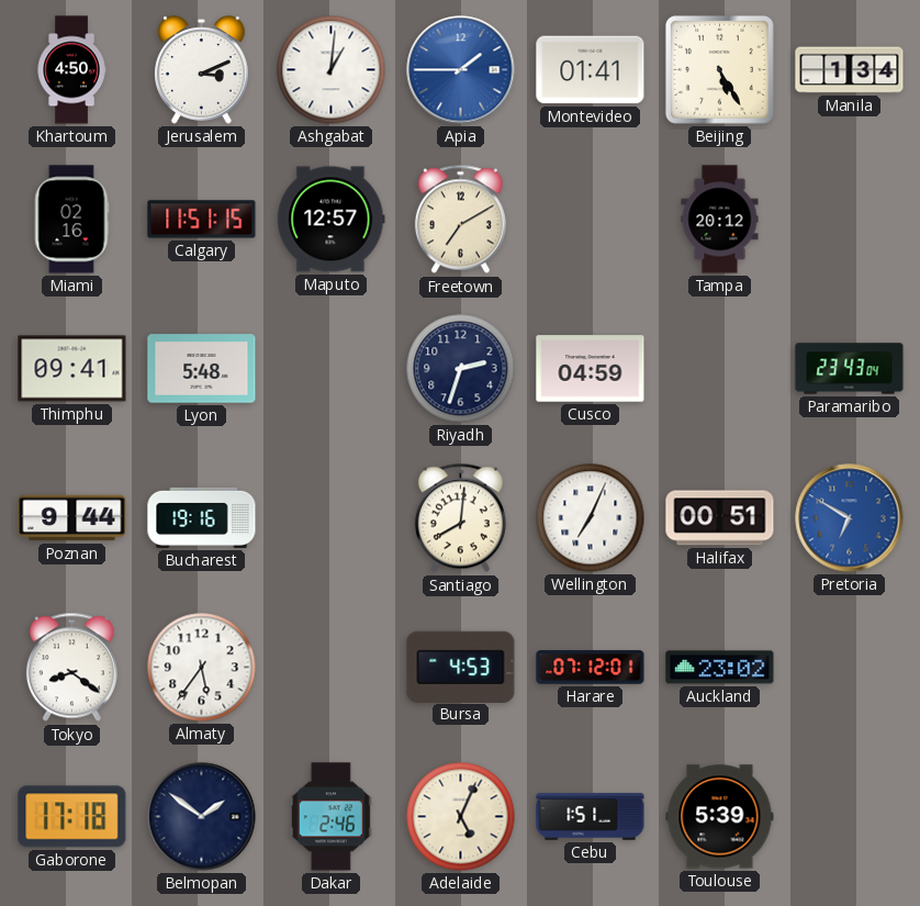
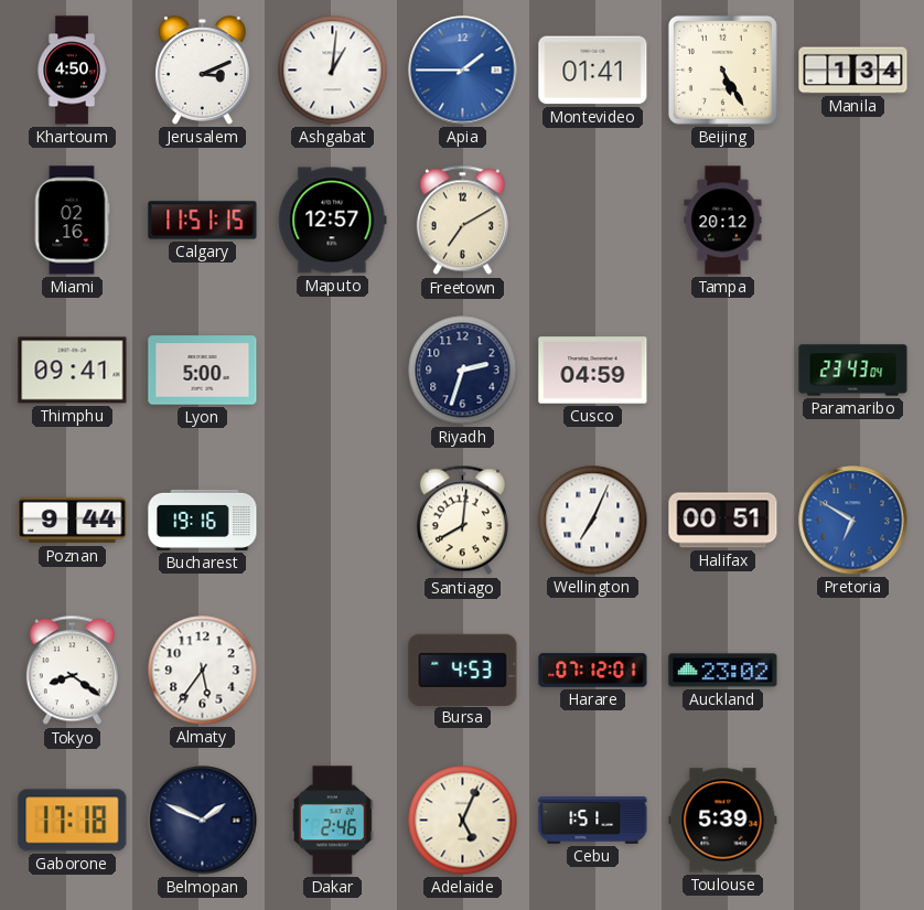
Lyon: 5:48 -> 5:00
Belmopan: 1:51 -> 1:49
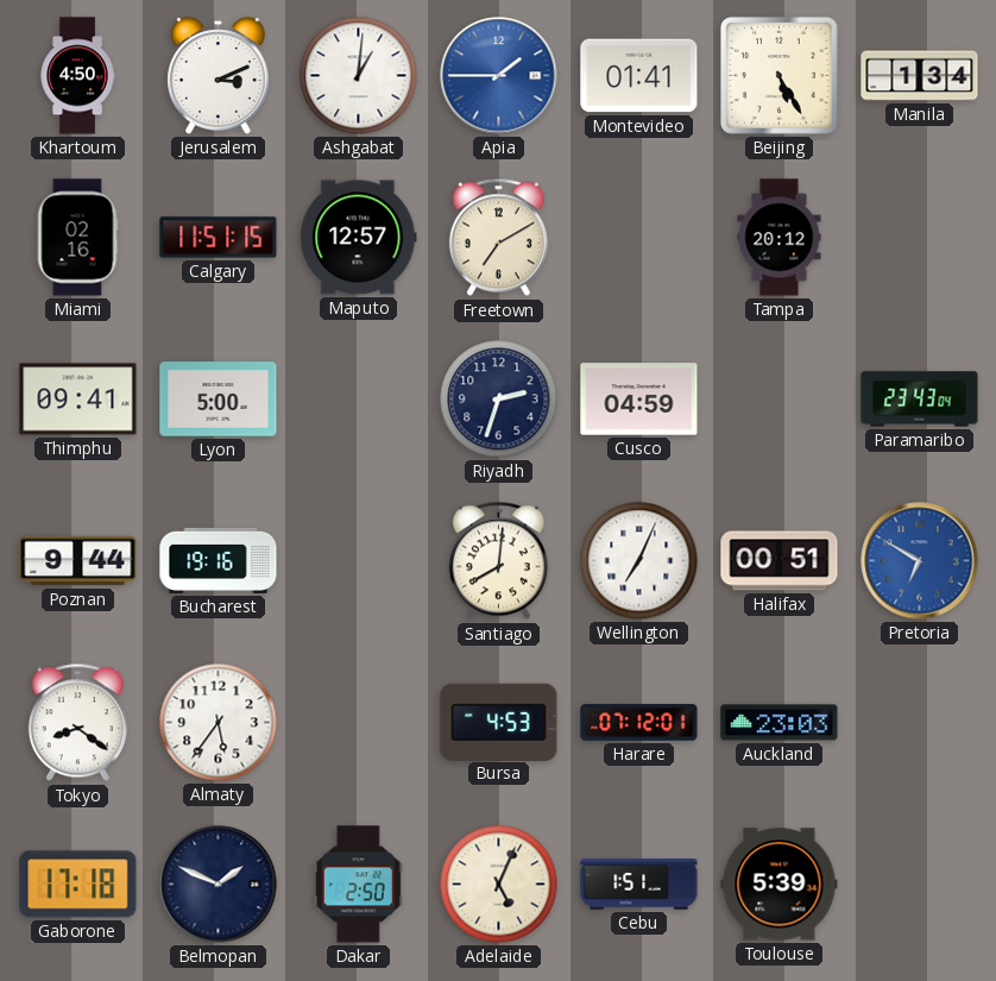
Auckland: 23:02 -> 23:03
Dakar: 2:46 -> 2:50
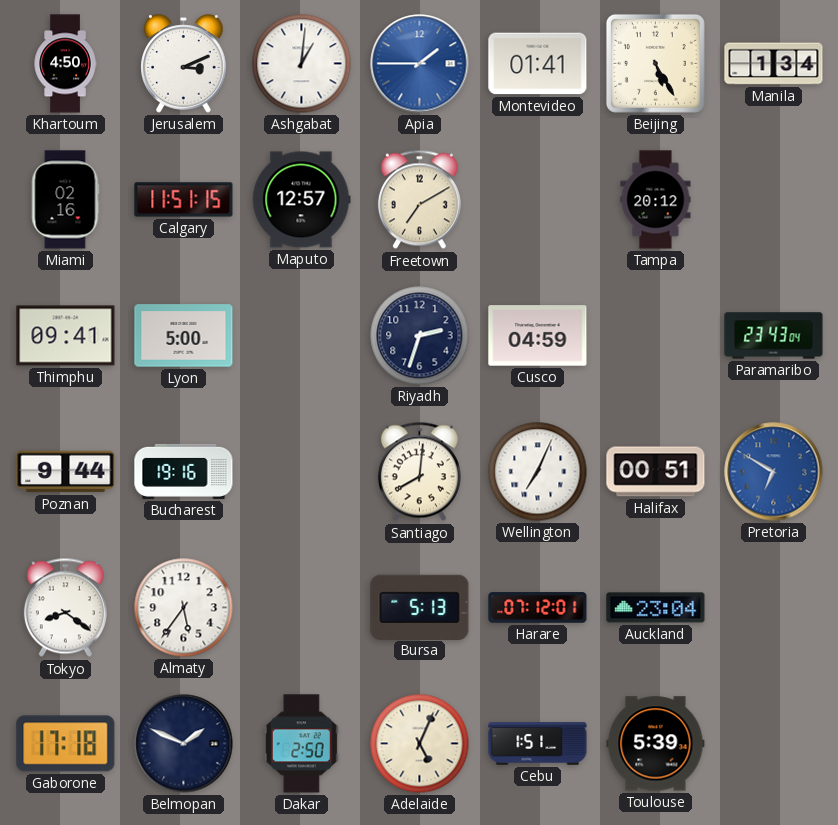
Bursa: 4:53 -> 5:13
Auckland: 23:03 -> 23:04
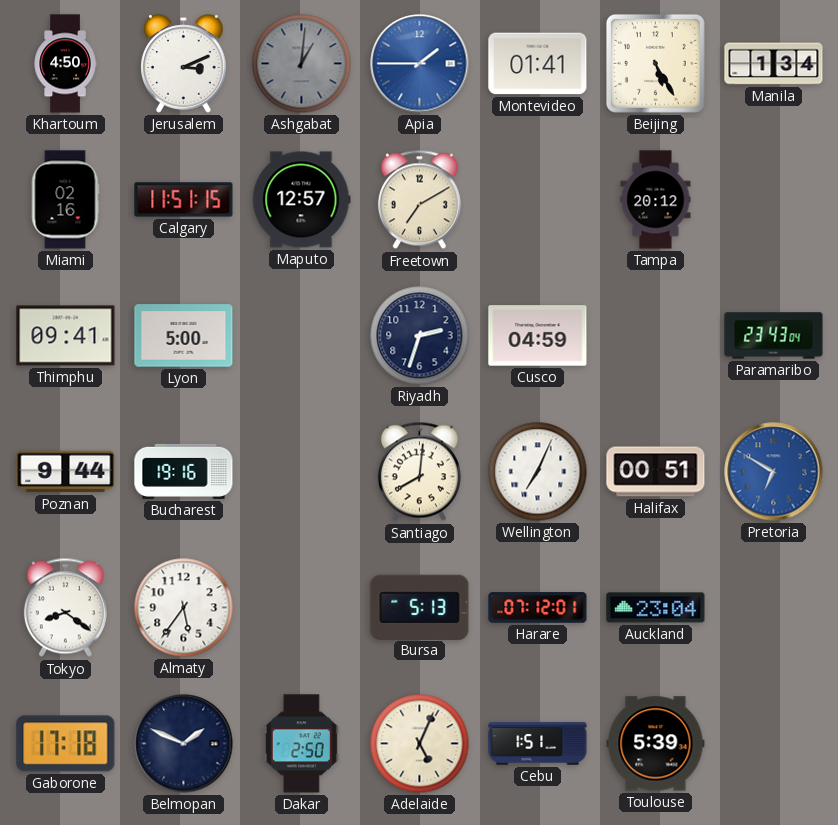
Ashgabat dial: white -> grey
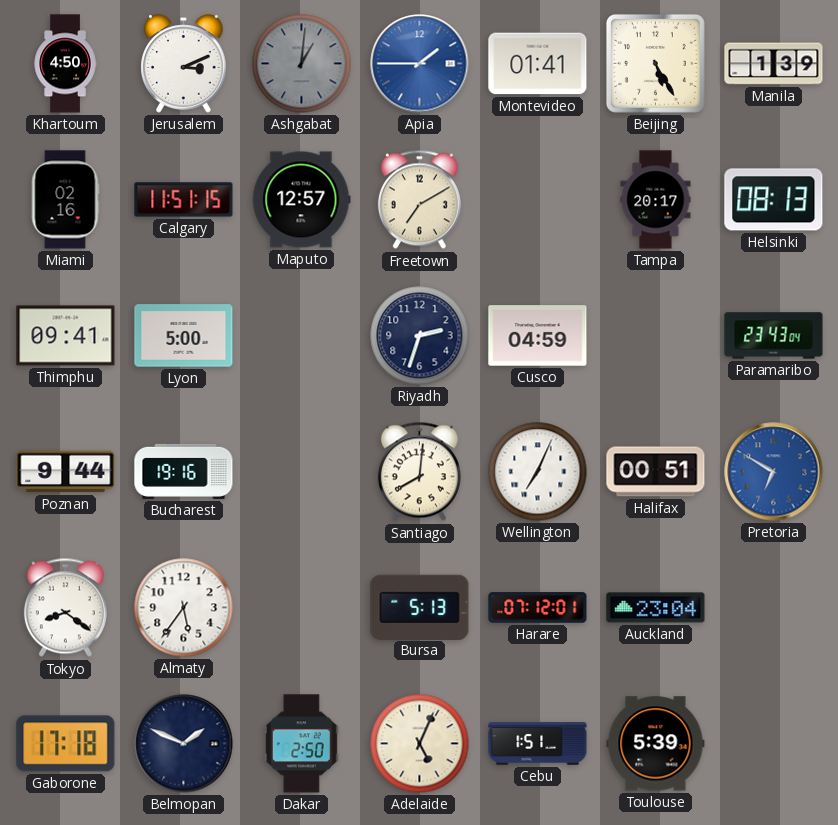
Manila: 1:34 -> 1:39
Tampa: 20:12 -> 20:17
Helsinki: none -> 08:13
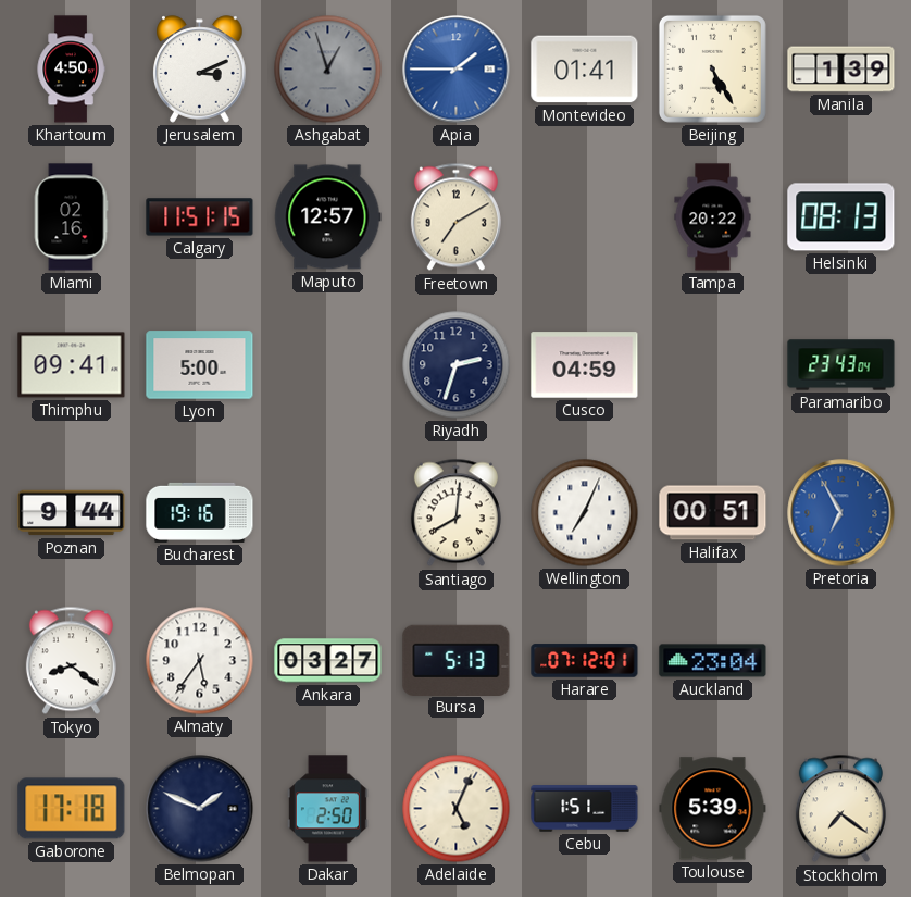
Ashgabat: 1:01 -> 12:57
Tampa: 20:17 -> 20:22
Pretoria: 6:50 -> 6:55
Ankara: none -> 03:27
Stockholm: none -> 7:21
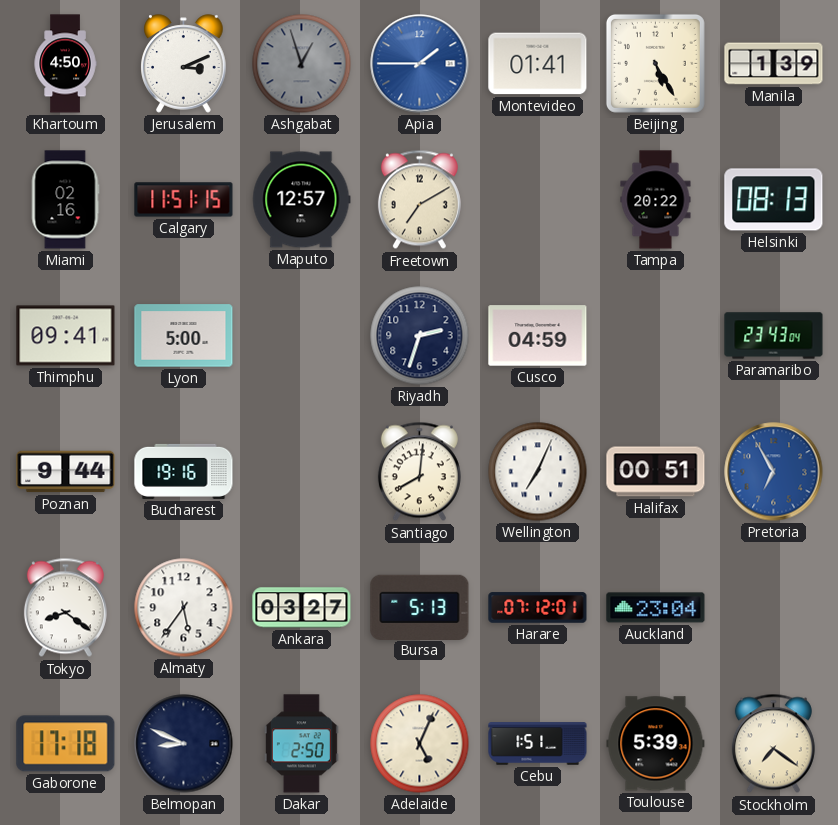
Belmopan: 1:49 -> 8:49
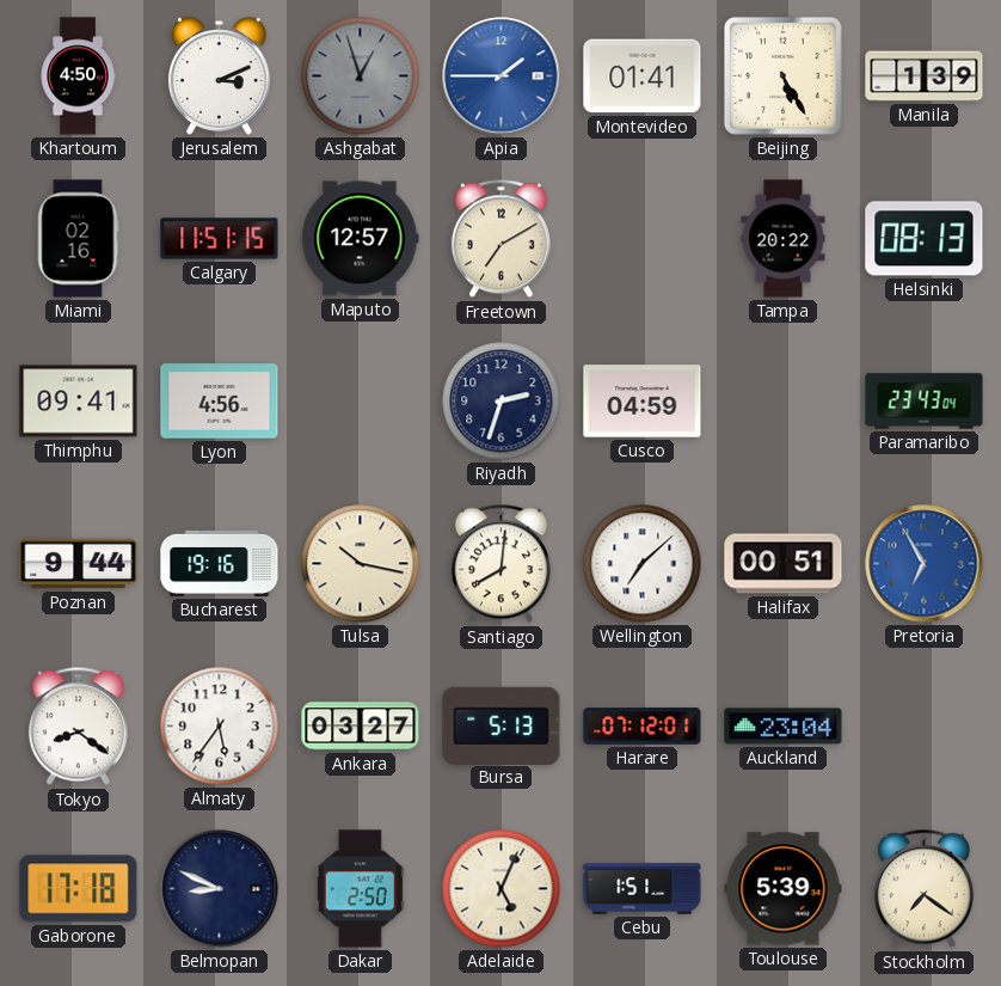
Lyon: 5:00 -> 4:56
Tulsa: none -> 10:17
Wellington: 7:04 -> 7:08
